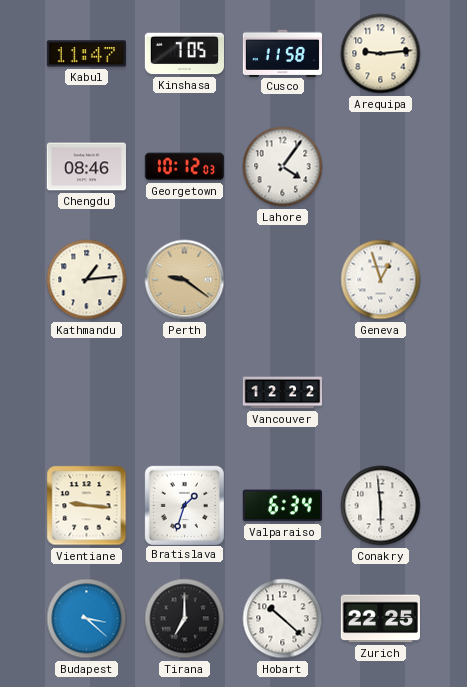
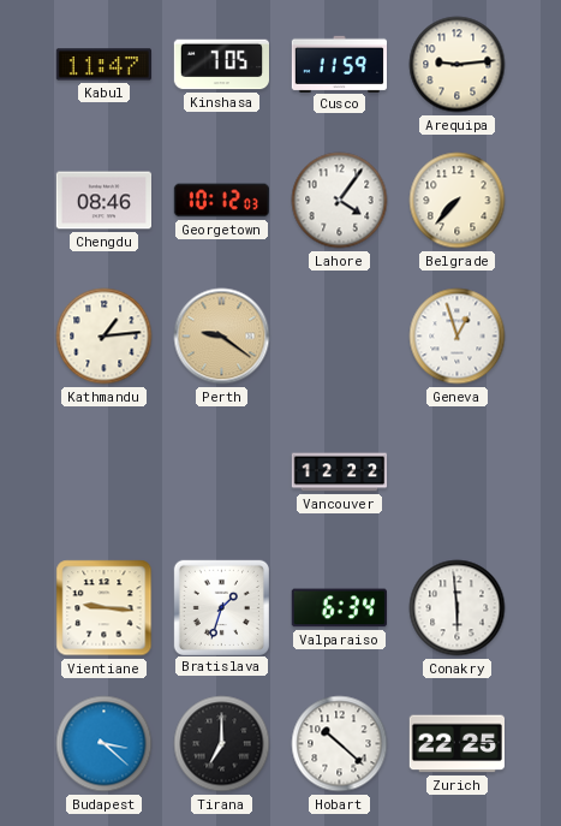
Cusco: 11:58 -> 11:59
Belgrade: none -> 7:37
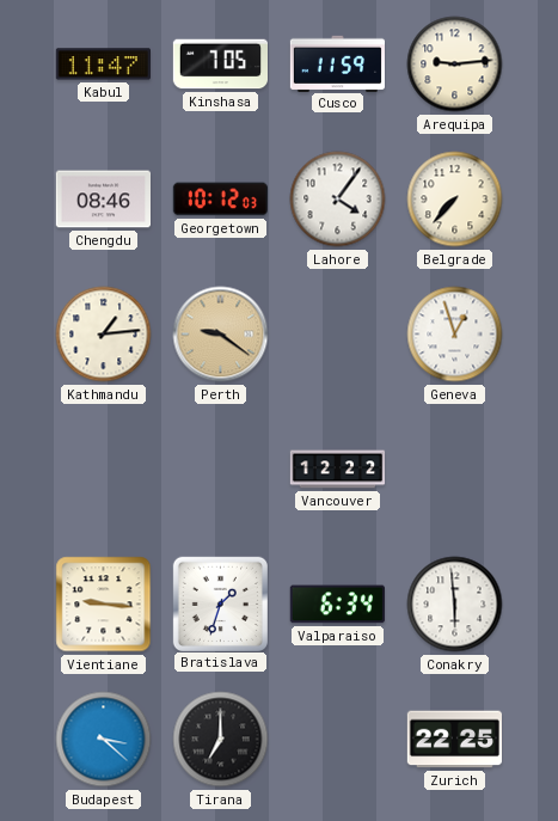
Hobart: 10:22 -> none
